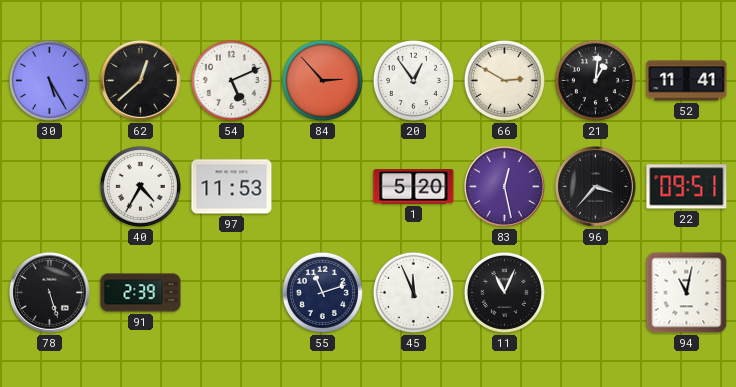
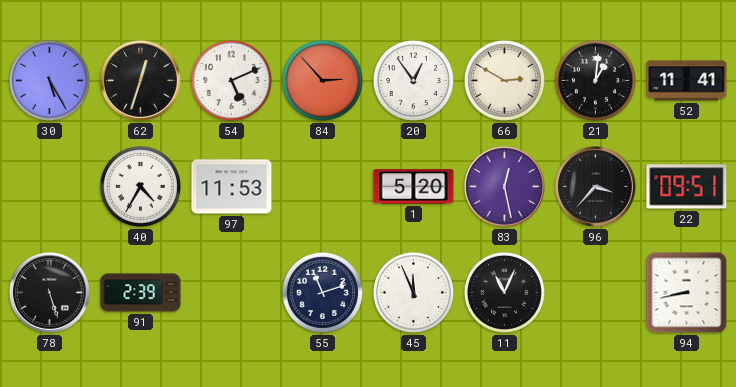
62: 12:38 -> 12:33
94: 11:02 -> 8:43
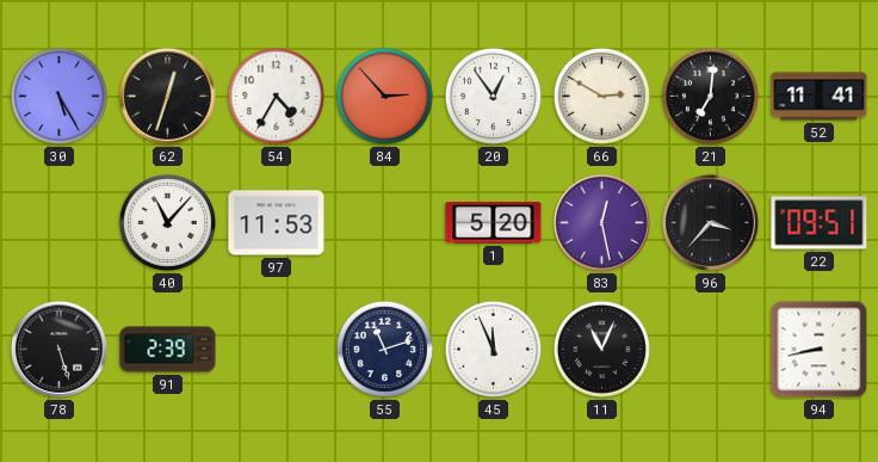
54: 5:11 -> 4:35
21: 1:01 -> 7:01
40: 4:35 -> 11:07
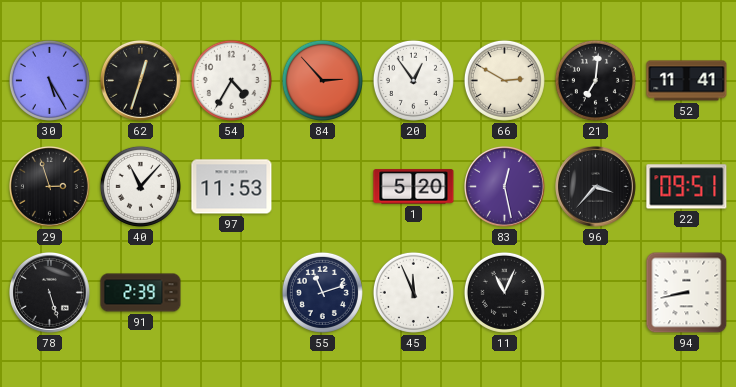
29: none -> 2:57
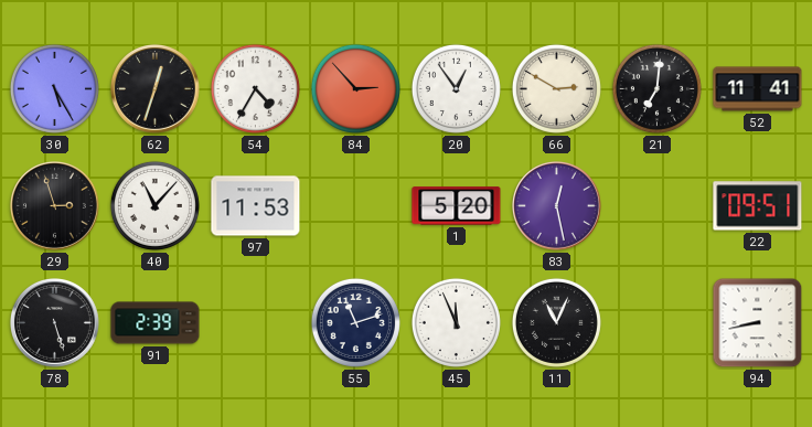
96: 3:37 -> none
